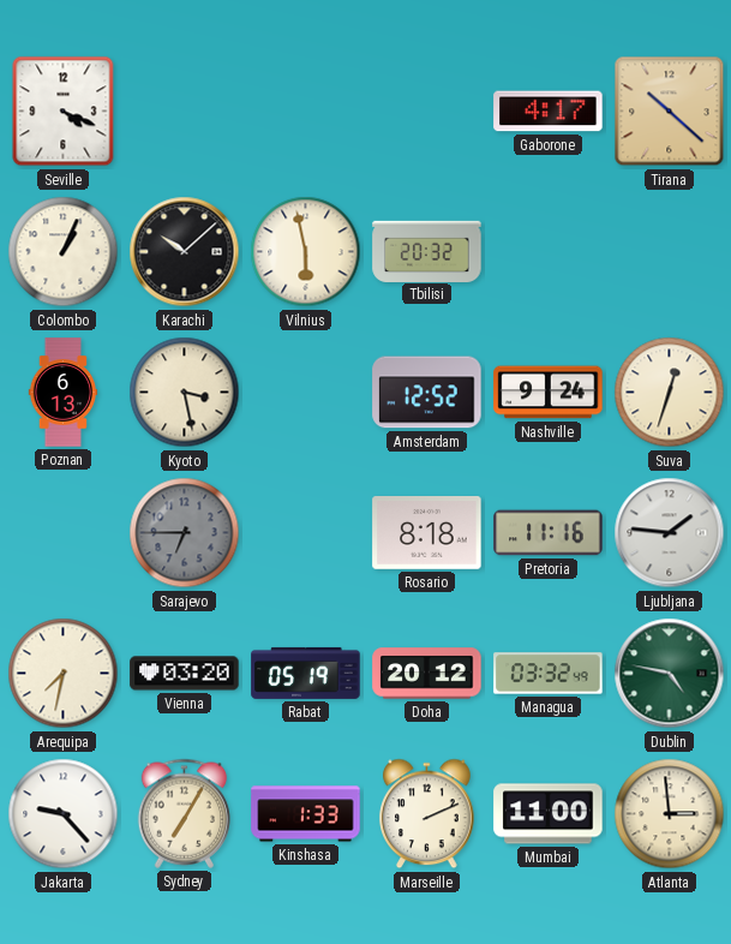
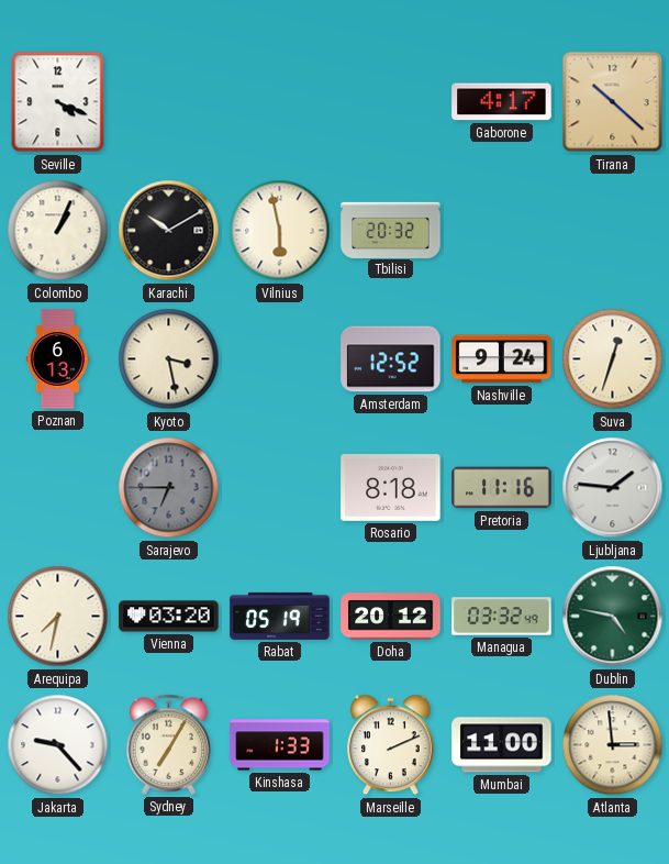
Karachi: 10:08 -> 10:10
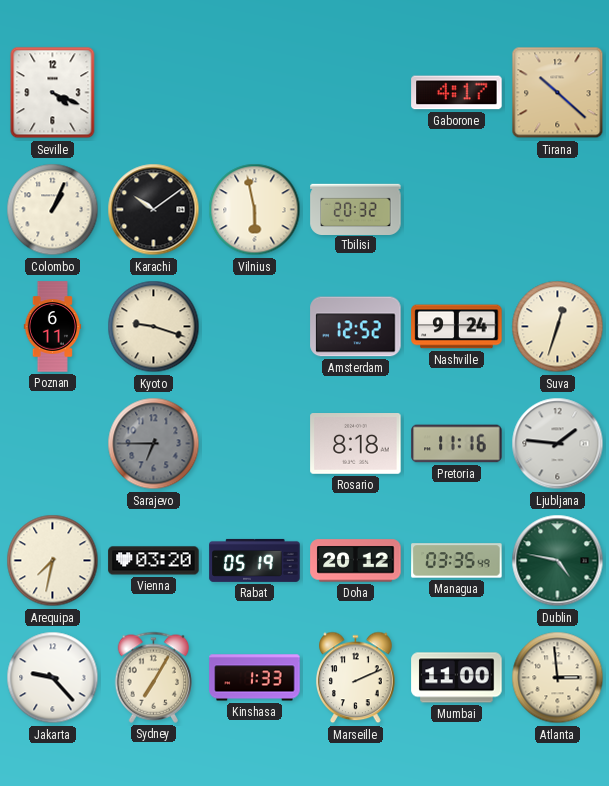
Karachi: 10:10 -> 10:09
Poznan: 6:13 -> 6:11
Kyoto: 3:28 -> 9:18
Managua: 03:32 -> 03:35
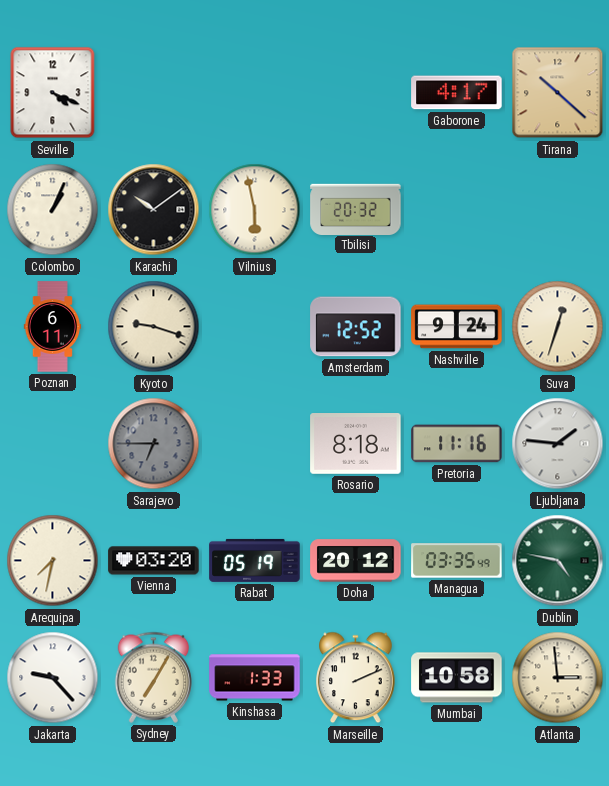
Mumbai: 11:00 -> 10:58
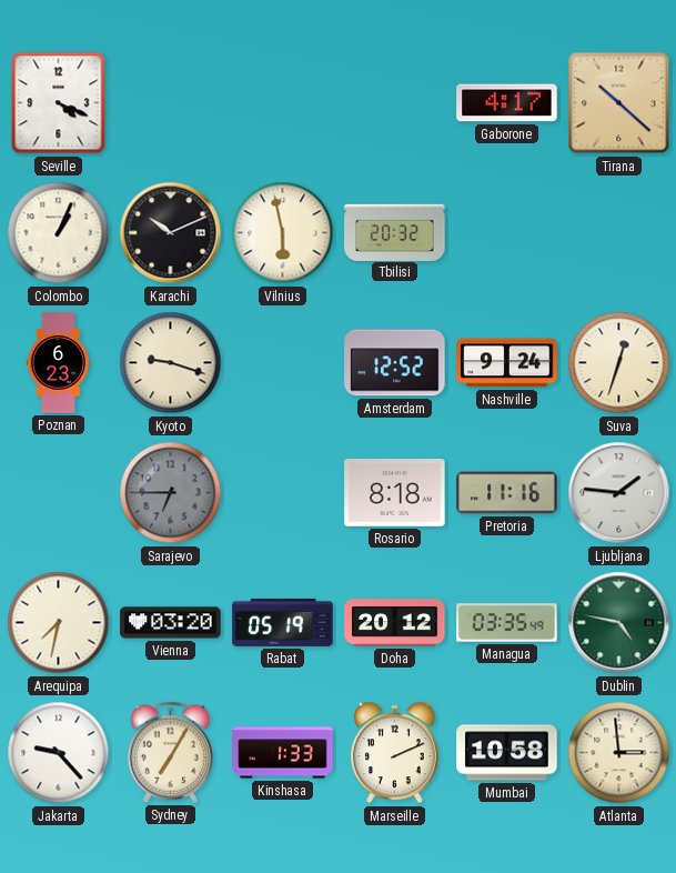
Karachi: 10:09 -> 10:11
Poznan: 6:11 -> 6:23
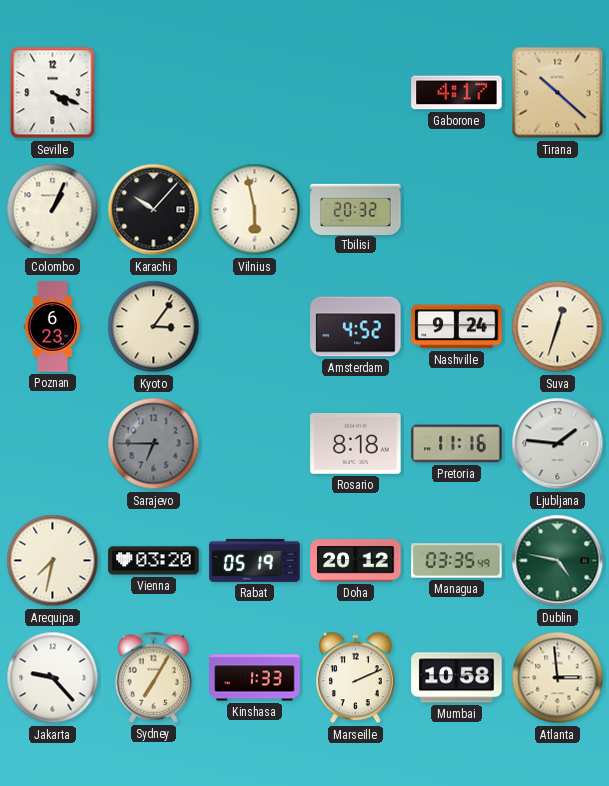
Karachi: 10:11 -> 10:07
Kyoto: 9:18 -> 3:06
Amsterdam: 12:52 -> 4:52
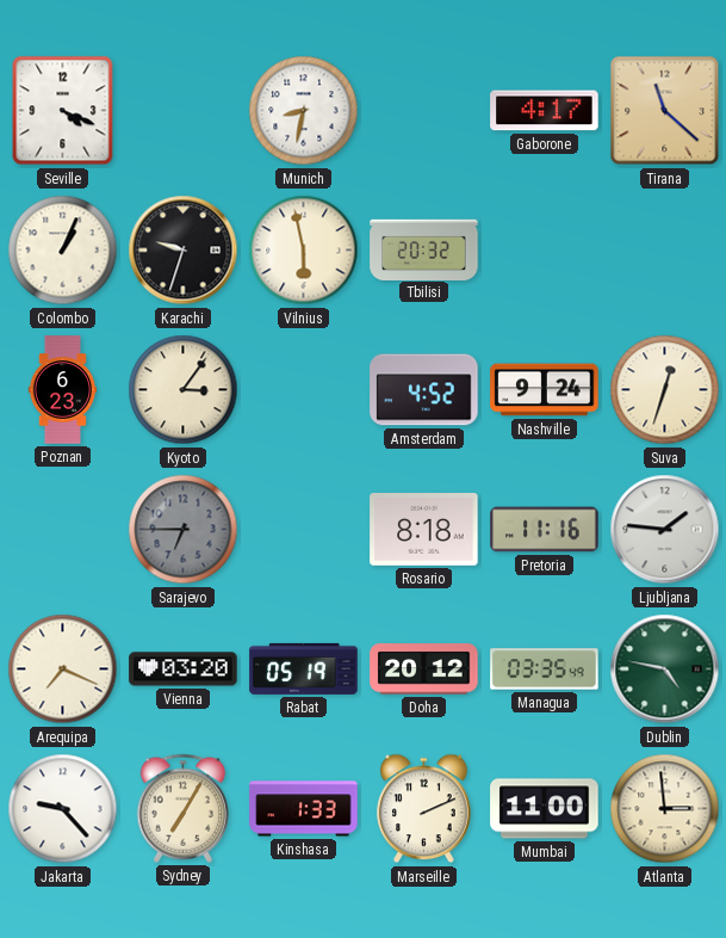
Munich: none -> 8:32
Tirana: 10:22 -> 11:22
Karachi: 10:07 -> 9:33
Arequipa: 7:32 -> 7:19
Mumbai: 10:58 -> 11:00
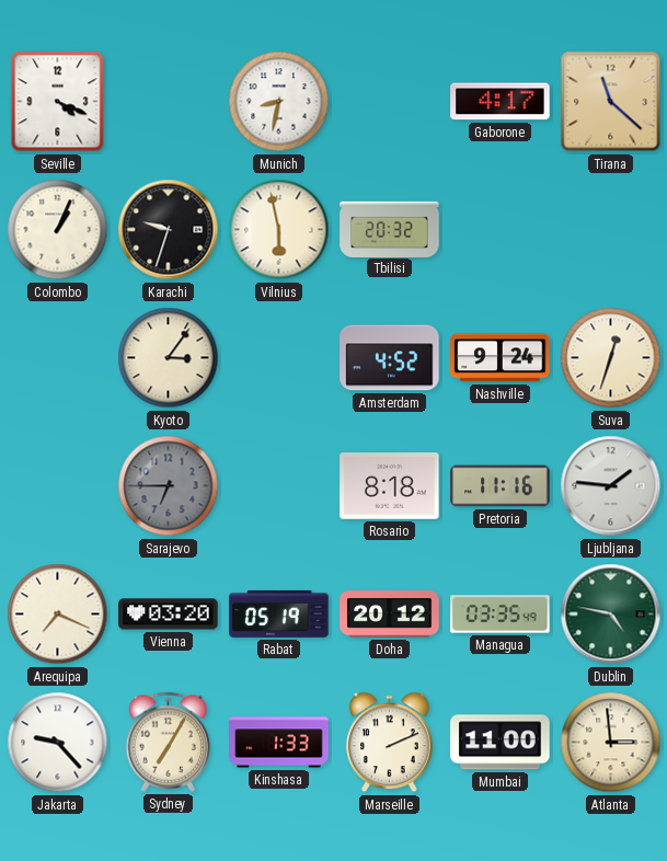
Poznan: 6:23 -> none
